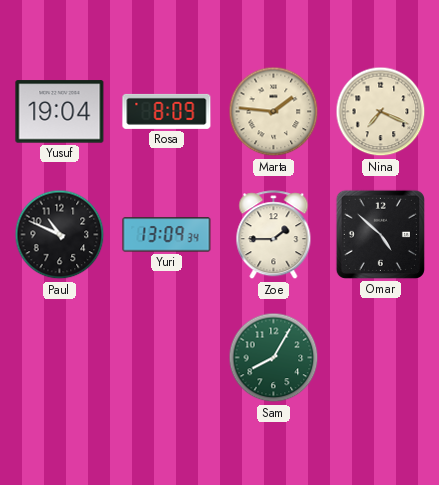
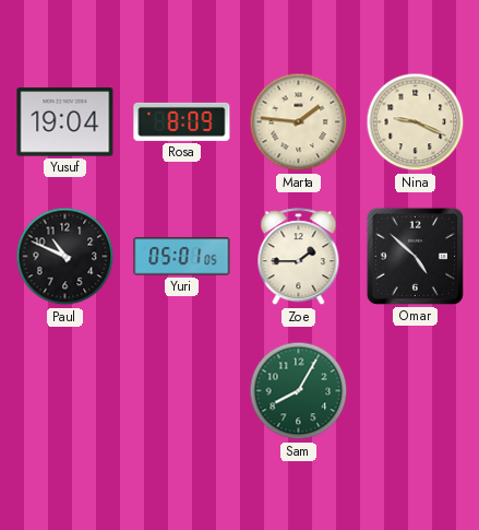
Nina: 7:19 -> 9:19
Yuri: 13:09 -> 05:01
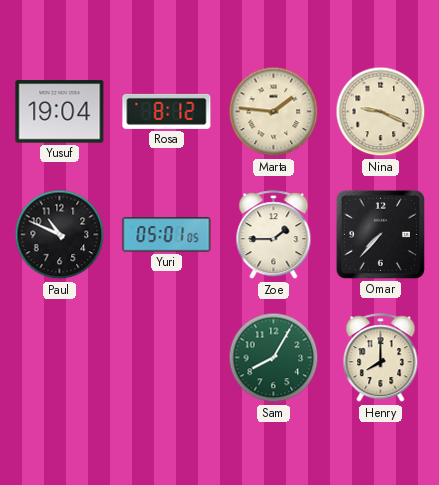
Rosa: 8:09 -> 8:12
Omar: 4:52 -> 7:37
Henry: none -> 8:00
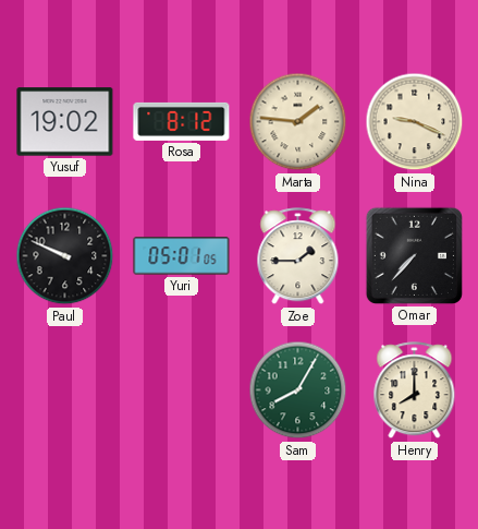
Yusuf: 19:04 -> 19:02
Paul: 10:49 -> 9:49
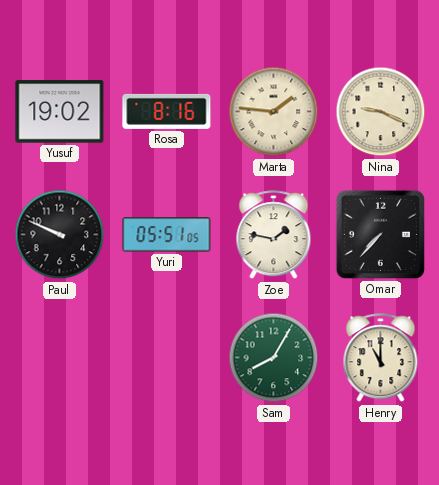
Rosa: 8:12 -> 8:16
Yuri: 05:01 -> 05:51
Zoe: 1:45 -> 1:47
Henry: 8:00 -> 11:00
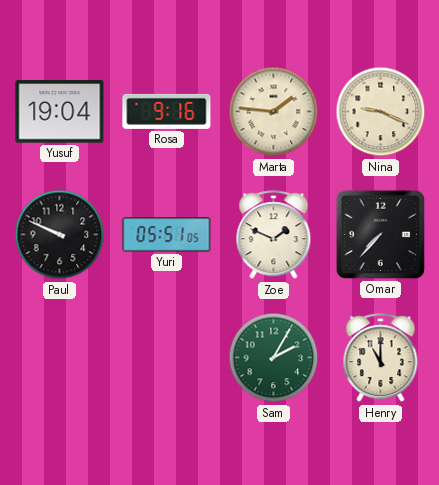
Yusuf: 19:02 -> 19:04
Rosa: 8:16 -> 9:16
Zoe: 1:47 -> 1:49
Sam: 8:05 -> 2:05
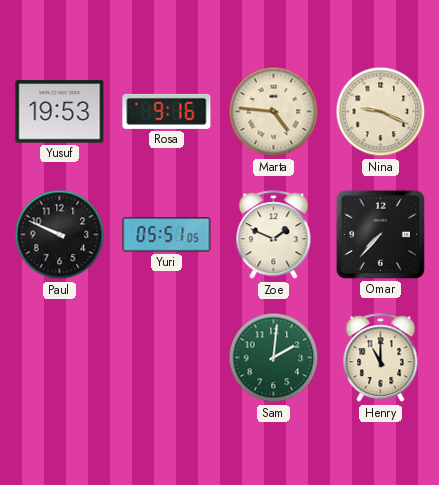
Yusuf: 19:04 -> 19:53
Marta: 1:46 -> 4:46
Sam: 2:05 -> 2:01
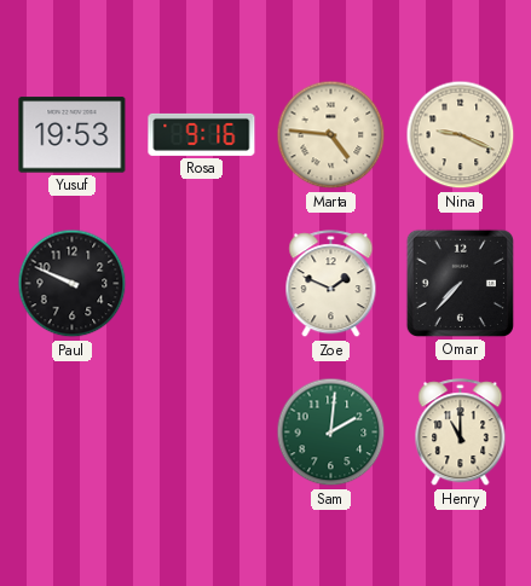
Yuri: 05:51 -> none
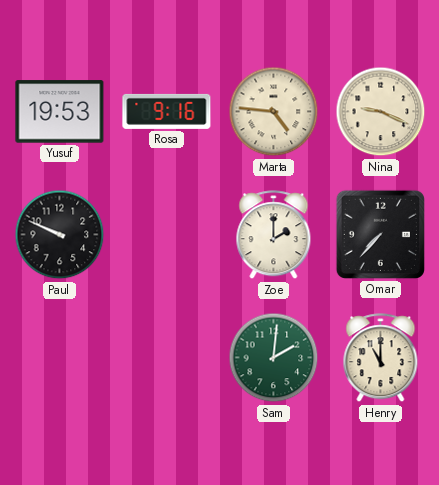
Zoe: 1:49 -> 2:00
